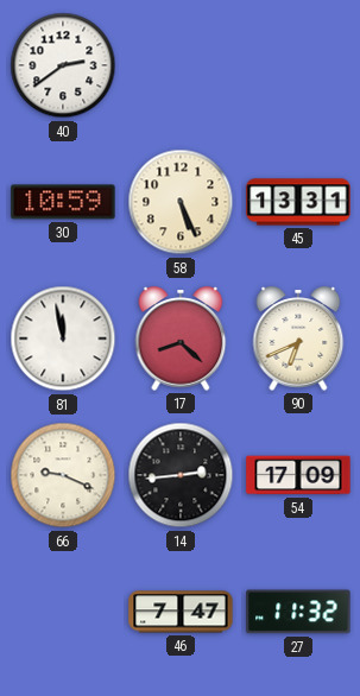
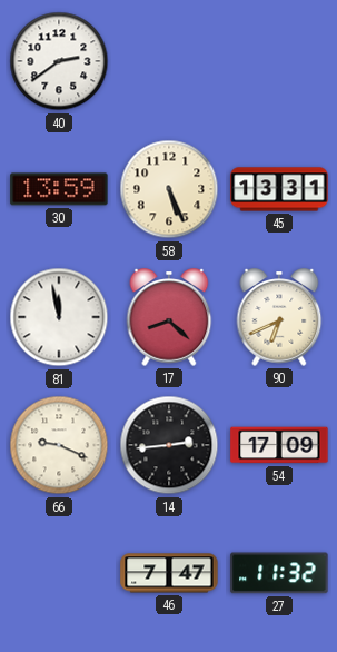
30: 10:59 -> 13:59
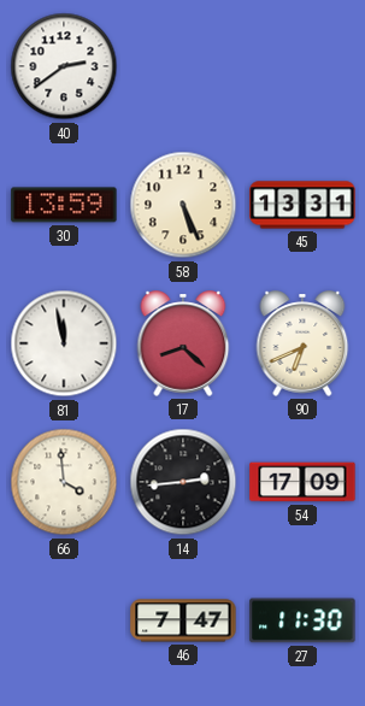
66: 9:19 -> 3:59
27: 11:32 -> 11:30
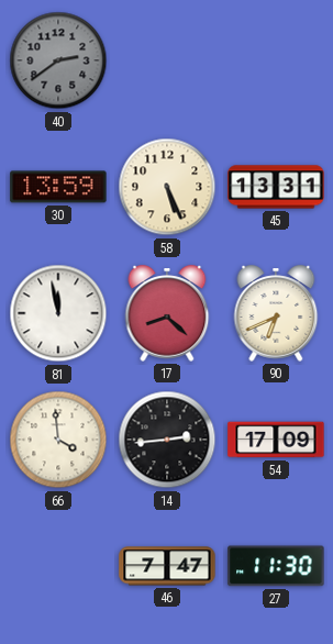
40 dial: white -> grey
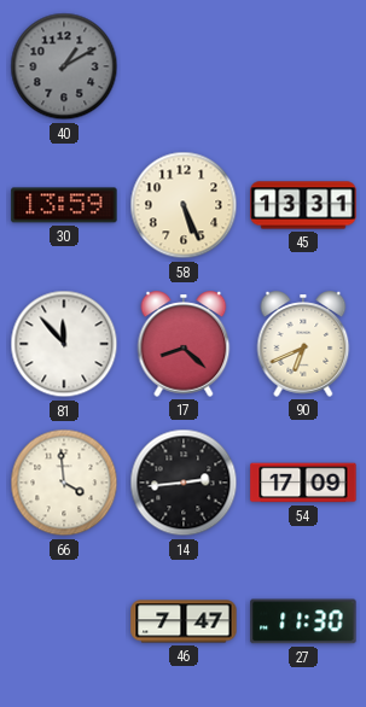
40: 2:39 -> 1:10
81: 11:58 -> 11:53
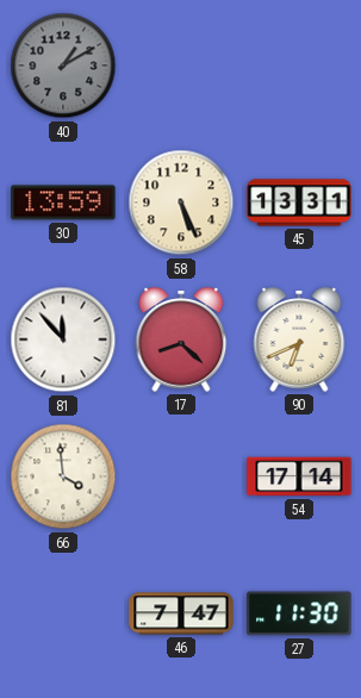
14: 2:44 -> none
54: 17:09 -> 17:14
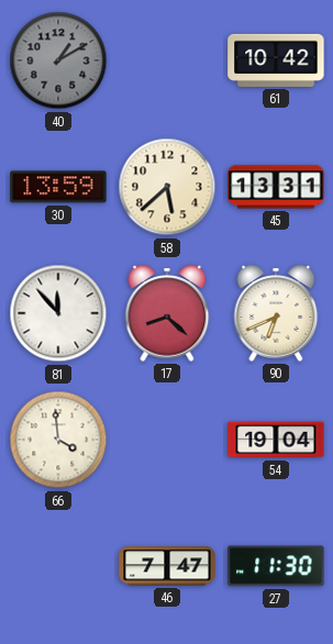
61: none -> 10:42
58: 5:26 -> 5:38
54: 17:14 -> 19:04
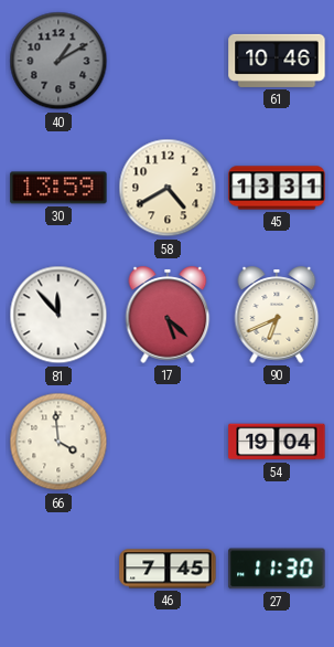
61: 10:42 -> 10:46
58: 5:38 -> 4:40
17: 8:22 -> 5:22
46: 7:47 -> 7:45
